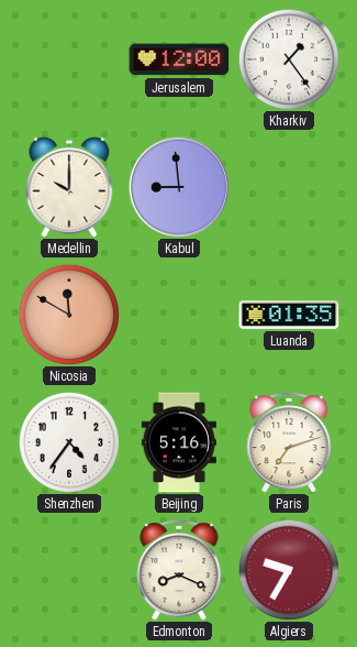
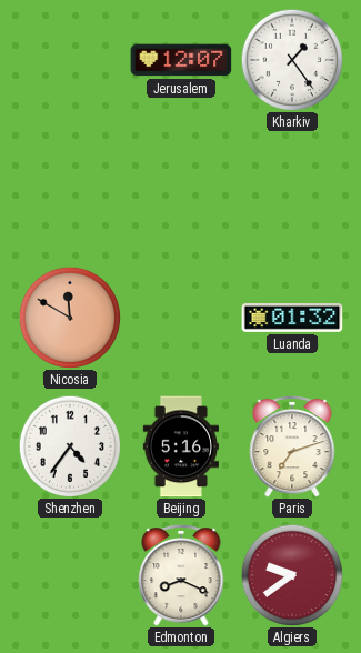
Jerusalem: 12:00 -> 12:07
Medellin: 10:00 -> none
Kabul: 8:59 -> none
Luanda: 01:35 -> 01:32
Algiers: 9:35 -> 9:39
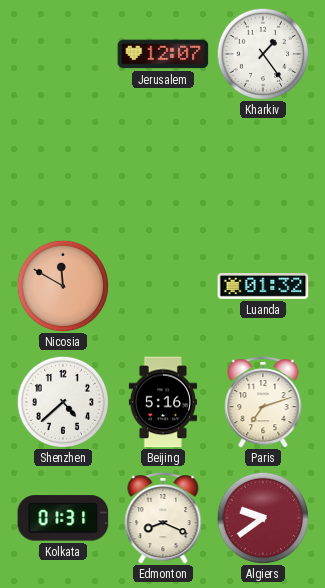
Shenzhen: 4:36 -> 4:38
Kolkata: none -> 01:31
